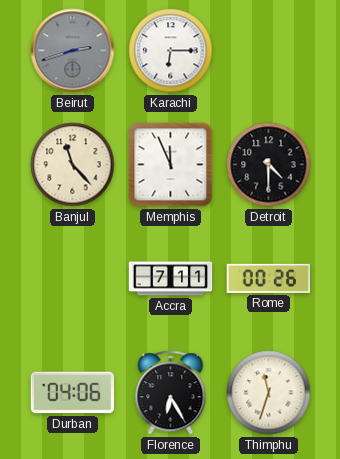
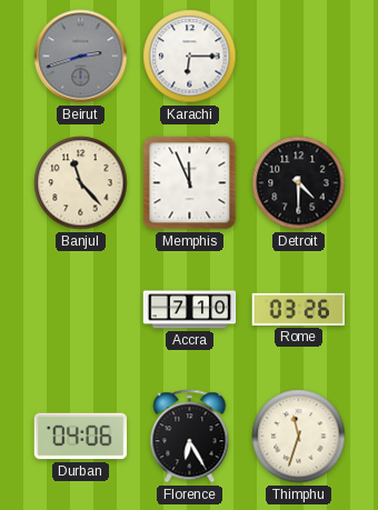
Accra: 7:11 -> 7:10
Rome: 00:26 -> 03:26
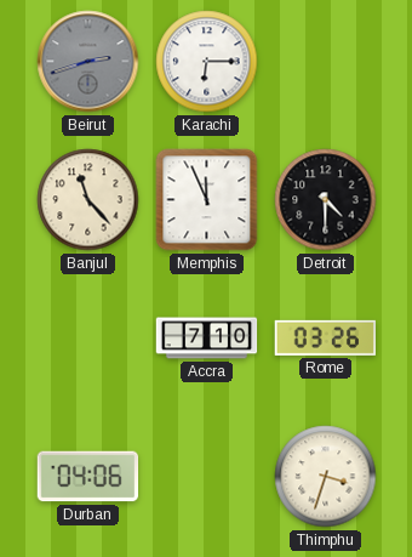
Florence: 6:25 -> none
Thimphu: 11:33 -> 3:33
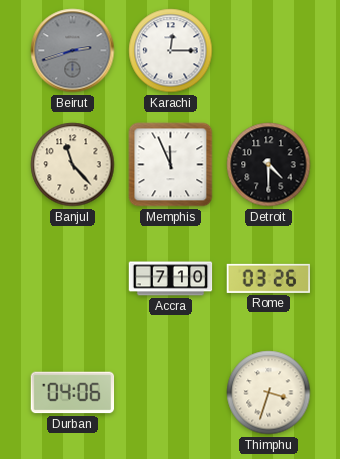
Karachi: 6:15 -> 12:15
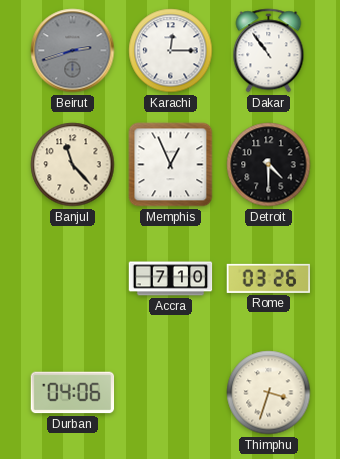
Dakar: none -> 10:54
Memphis: 11:56 -> 12:56
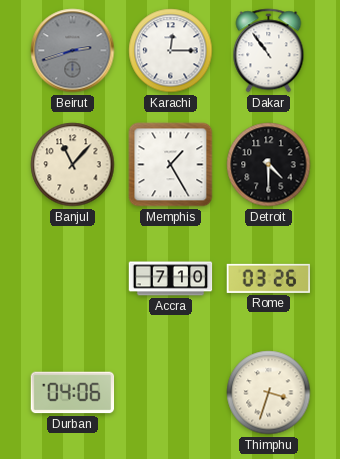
Banjul: 11:23 -> 11:07
Memphis: 12:56 -> 1:25
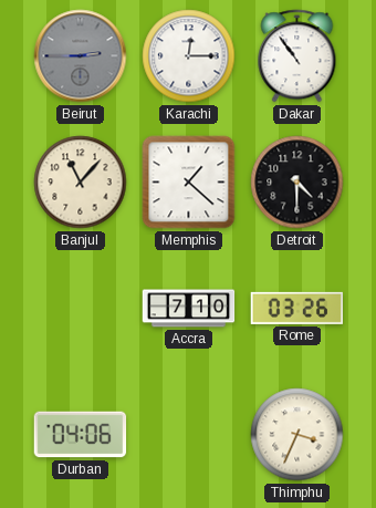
Beirut: 2:42 -> 2:45
Memphis: 1:25 -> 1:22
Thimphu: 3:33 -> 3:34
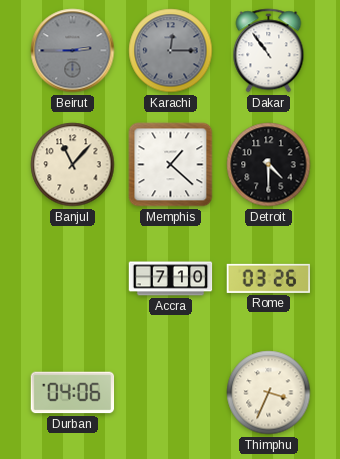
Karachi dial: white -> grey
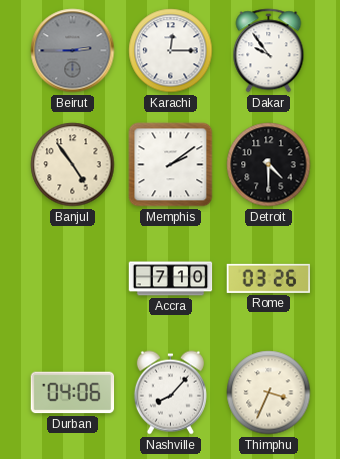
Karachi dial: grey -> white
Dakar: 10:54 -> 9:54
Banjul: 11:07 -> 4:54
Memphis: 1:22 -> 2:09
Nashville: none -> 8:07
